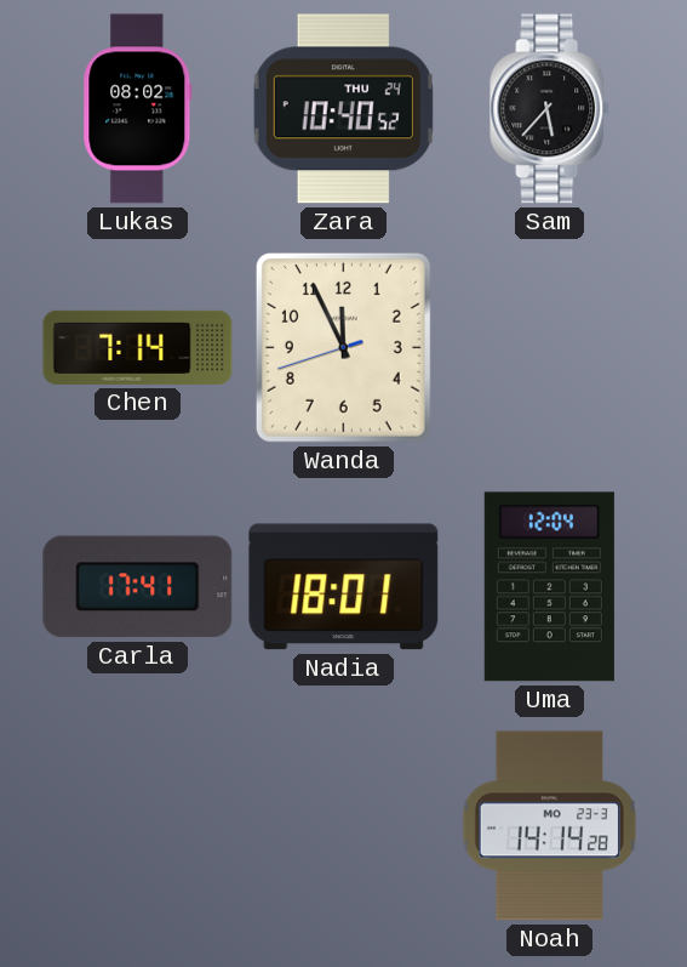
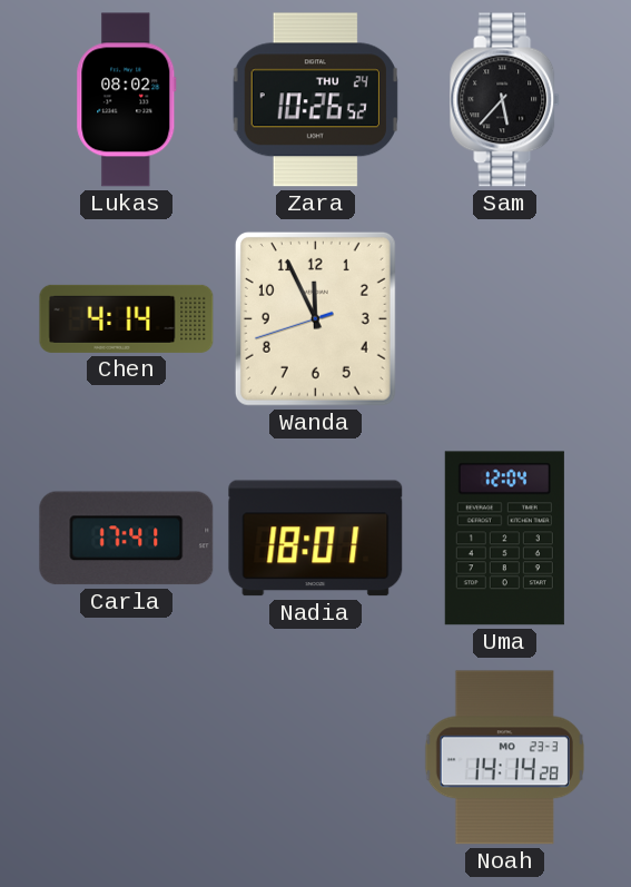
Zara: 10:40 -> 10:26
Chen: 7:14 -> 4:14
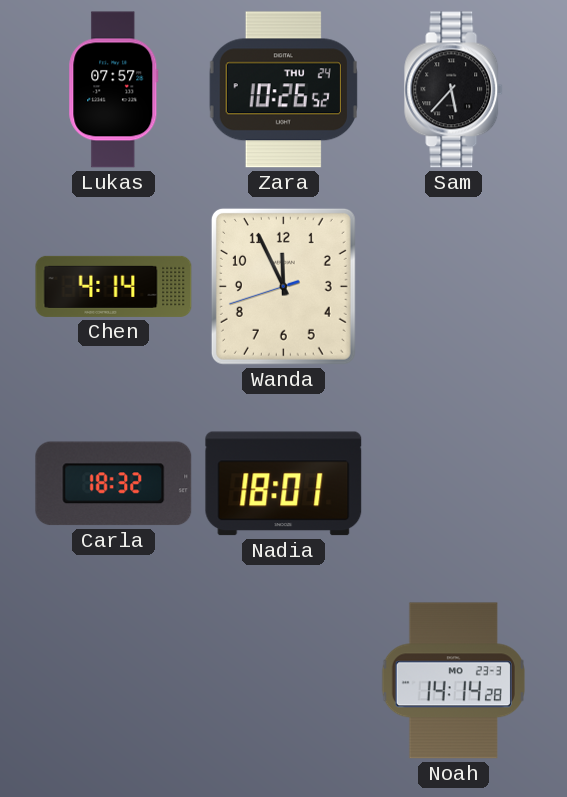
Lukas: 08:02 -> 07:57
Carla: 17:41 -> 18:32
Uma: 12:04 -> none
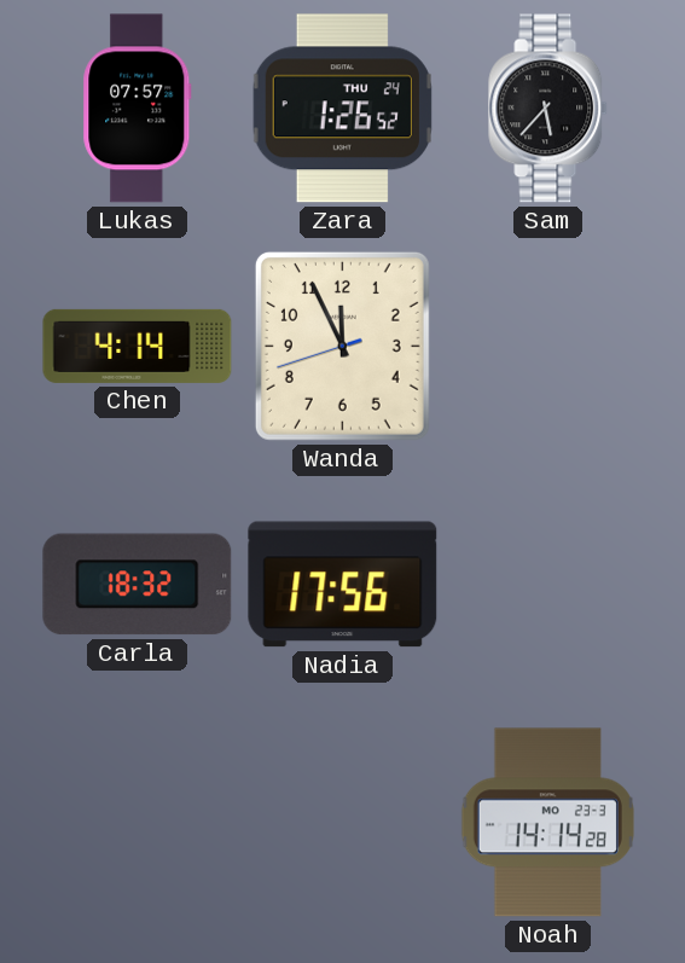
Zara: 10:26 -> 1:26
Nadia: 18:01 -> 17:56
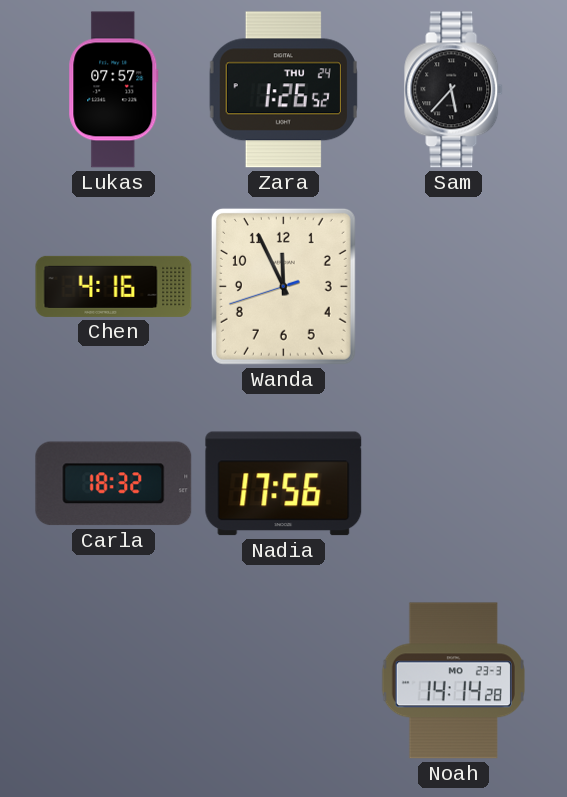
Chen: 4:14 -> 4:16
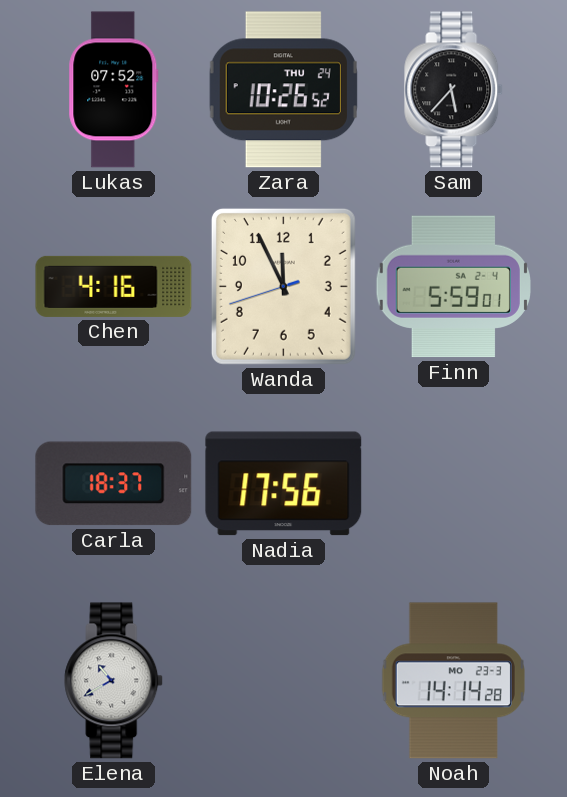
Lukas: 07:57 -> 07:52
Zara: 1:26 -> 10:26
Finn: none -> 5:59
Carla: 18:32 -> 18:37
Elena: none -> 10:40
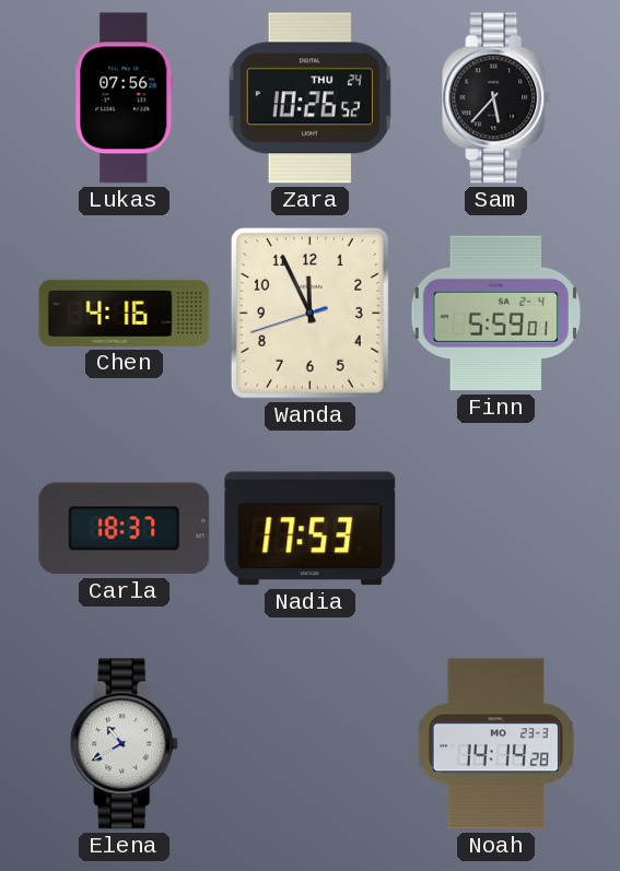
Lukas: 07:52 -> 07:56
Nadia: 17:56 -> 17:53
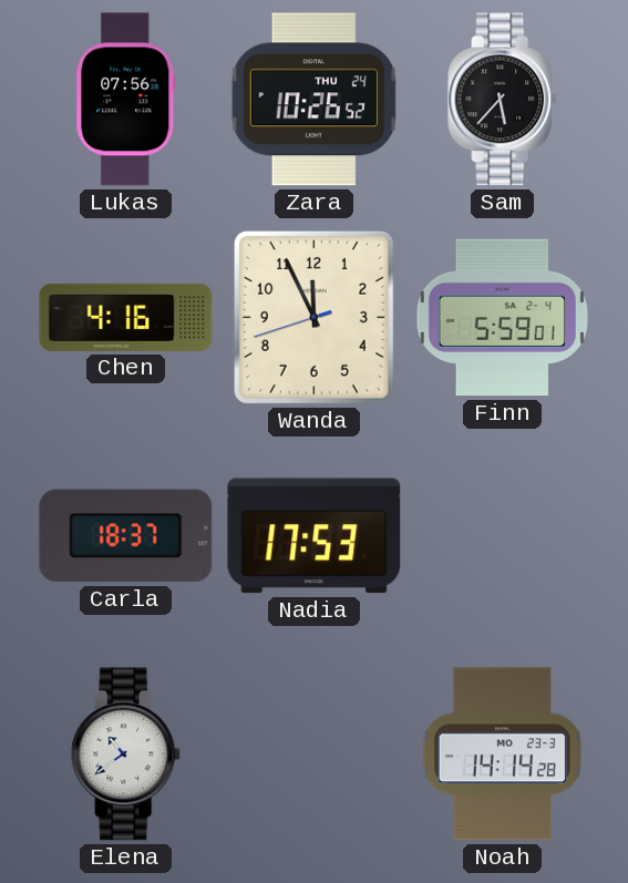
Elena: 10:40 -> 10:39
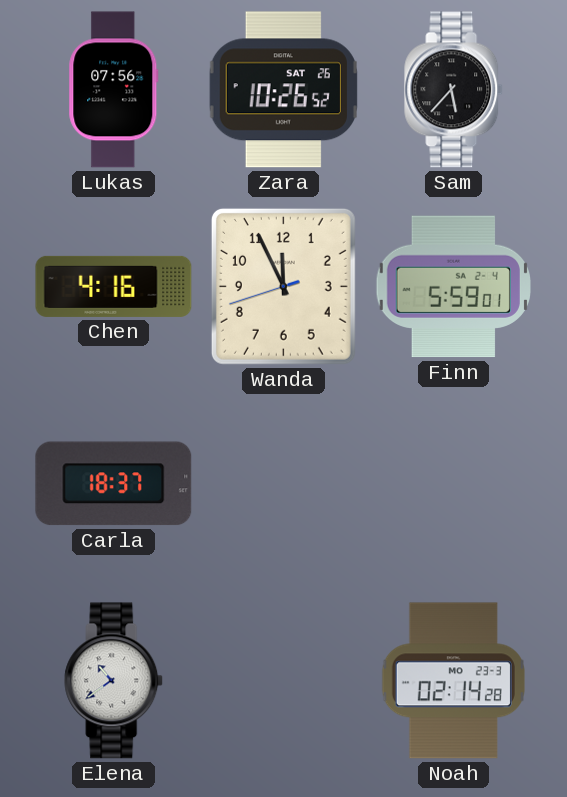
Zara date: THU 24 -> SAT 26
Nadia: 17:53 -> none
Noah: 14:14 -> 02:14
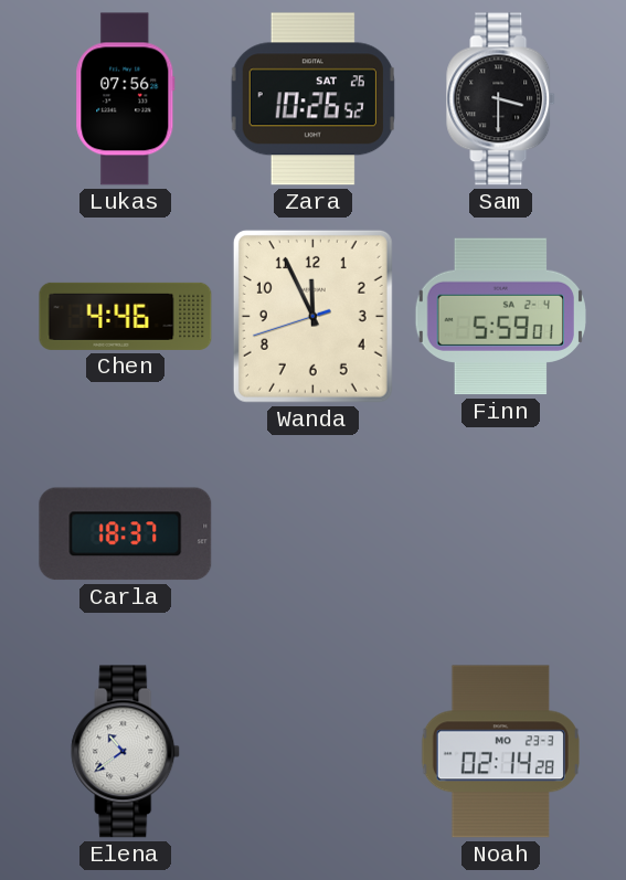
Sam: 5:37 -> 3:30
Chen: 4:16 -> 4:46
